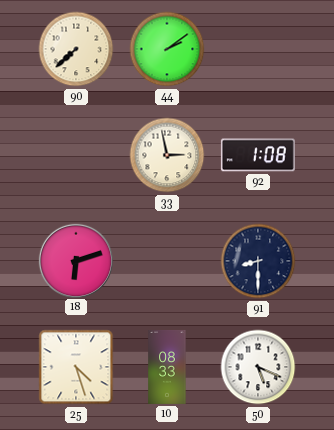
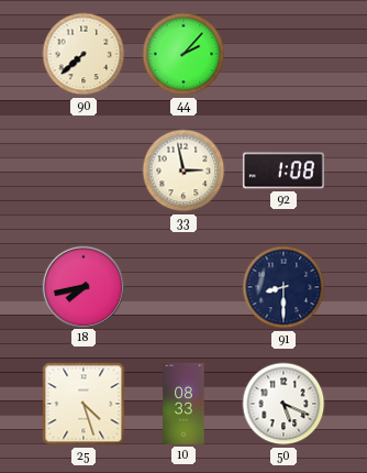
44: 2:09 -> 2:07
18: 6:12 -> 7:43
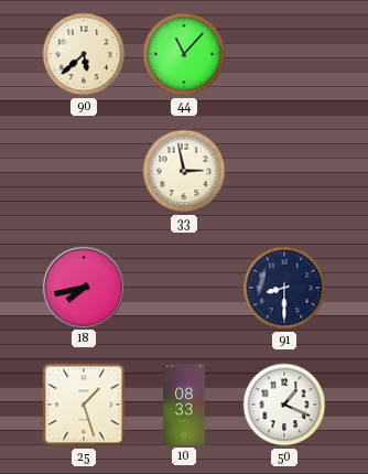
90: 7:38 -> 5:38
44: 2:07 -> 11:07
92: 1:08 -> none
25: 4:27 -> 1:27
50: 5:19 -> 1:19
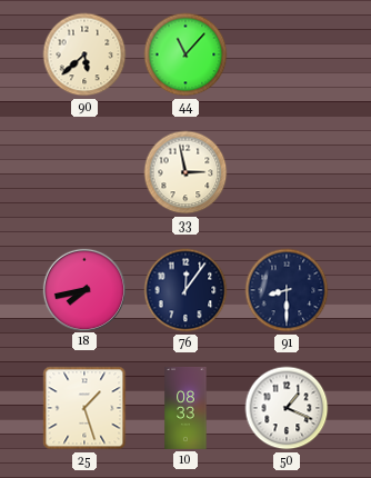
76: none -> 12:06
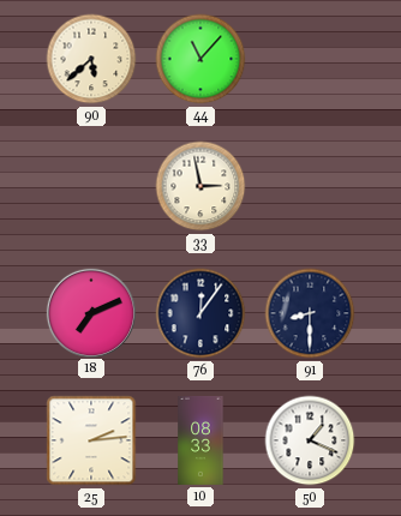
18: 7:43 -> 7:11
25: 1:27 -> 2:14
